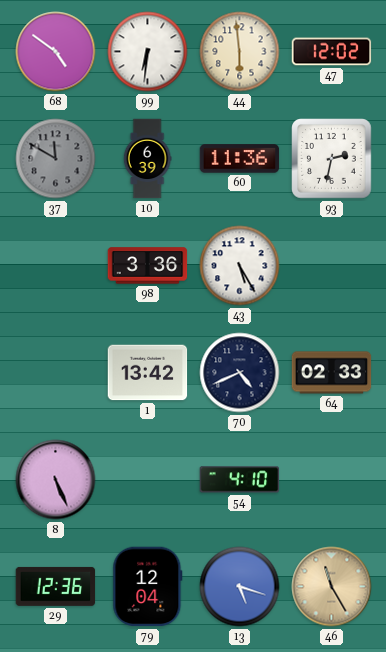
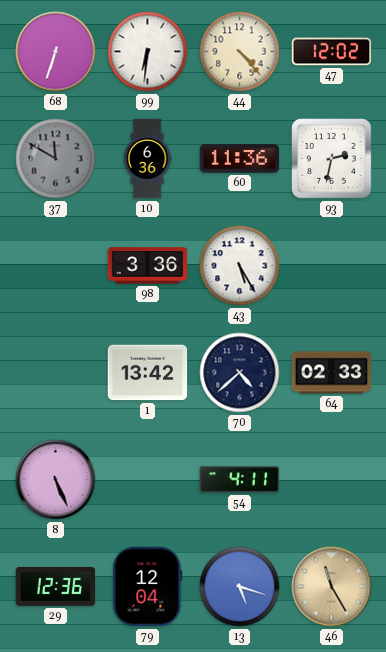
68: 4:51 -> 6:33
44: 5:59 -> 4:23
10: 6:39 -> 6:36
70: 4:41 -> 4:38
54: 4:10 -> 4:11
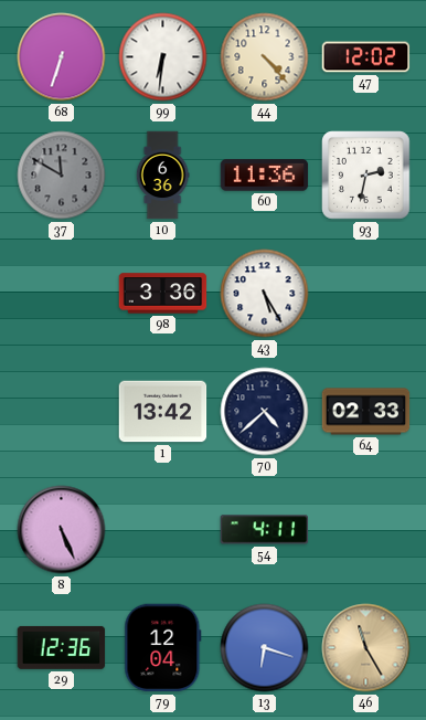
13: 5:18 -> 6:18
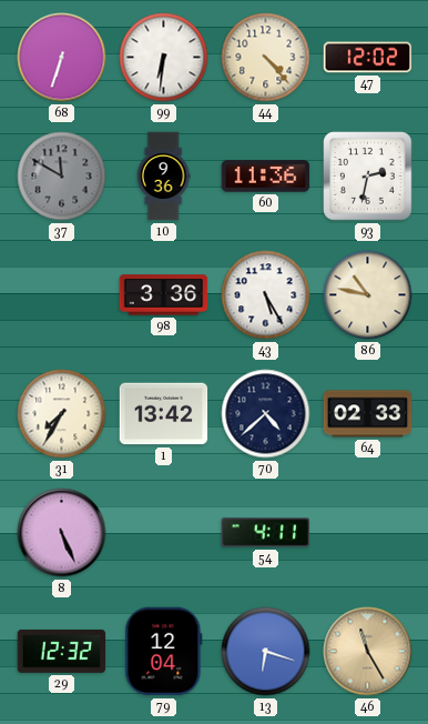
10: 6:36 -> 9:36
86: none -> 10:47
31: none -> 7:35
29: 12:36 -> 12:32
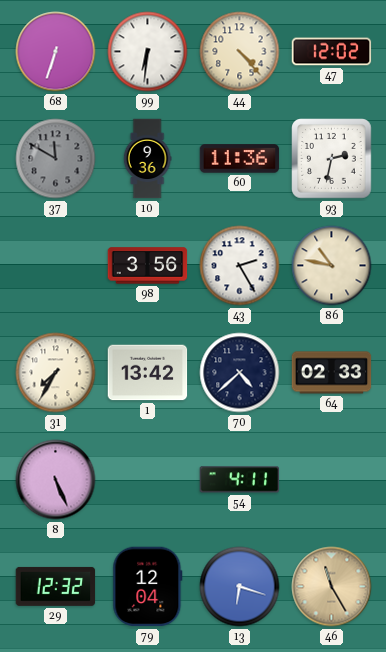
98: 3:36 -> 3:56
43: 5:25 -> 2:25
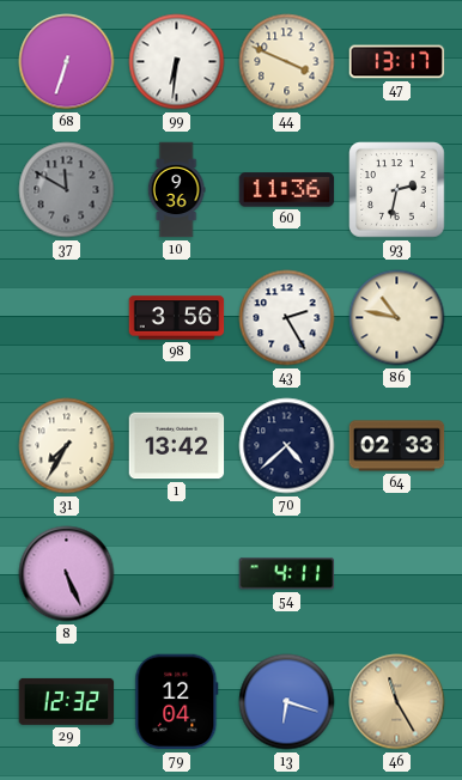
44: 4:23 -> 3:49
47: 12:02 -> 13:17
